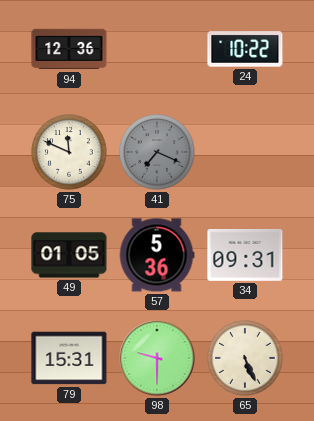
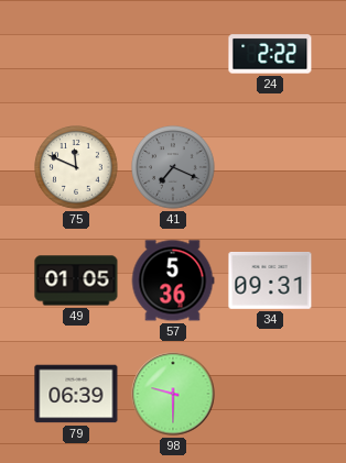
94: 12:36 -> none
24: 10:22 -> 2:22
79: 15:31 -> 06:39
65: 5:26 -> none
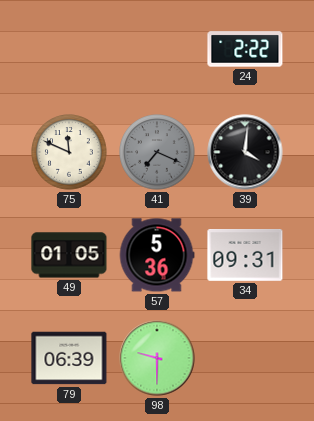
39: none -> 4:01
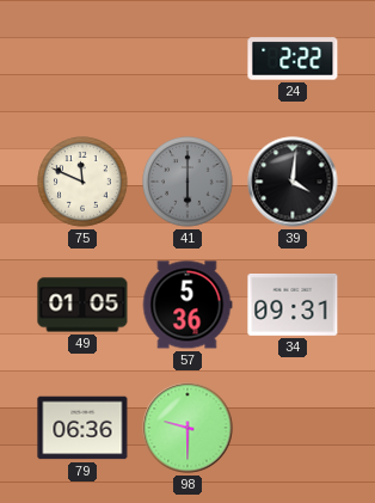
41: 7:19 -> 6:00
79: 06:39 -> 06:36
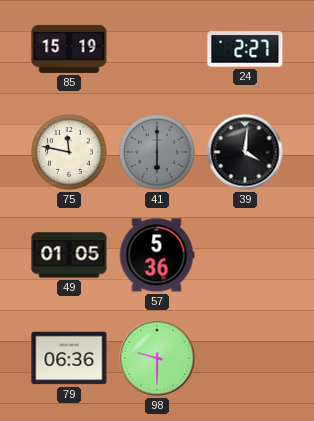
85: none -> 15:19
24: 2:22 -> 2:27
75: 11:49 -> 11:47
34: 09:31 -> none
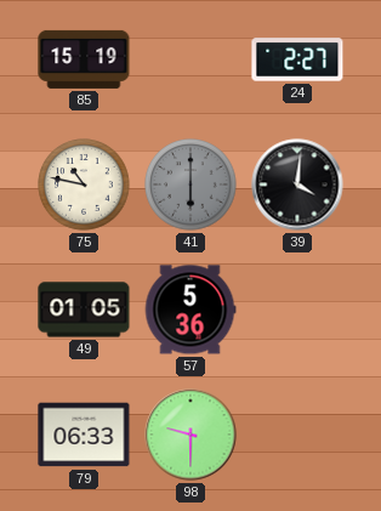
75: 11:47 -> 10:47
79: 06:36 -> 06:33
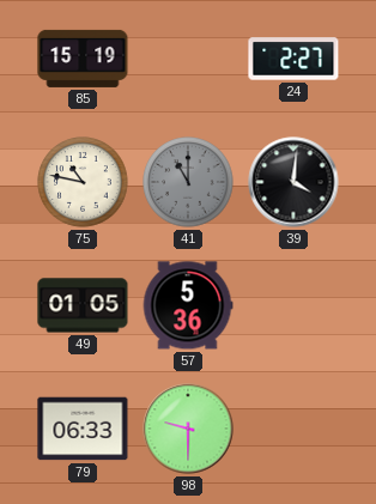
41: 6:00 -> 11:00
